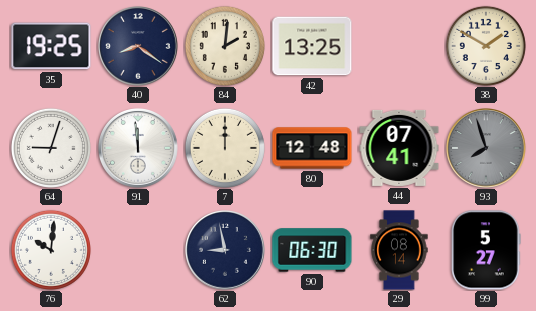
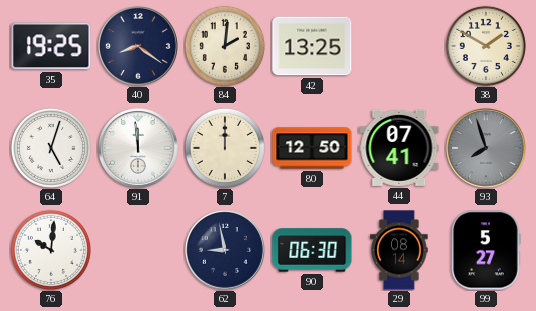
64: 9:03 -> 5:03
80: 12:48 -> 12:50
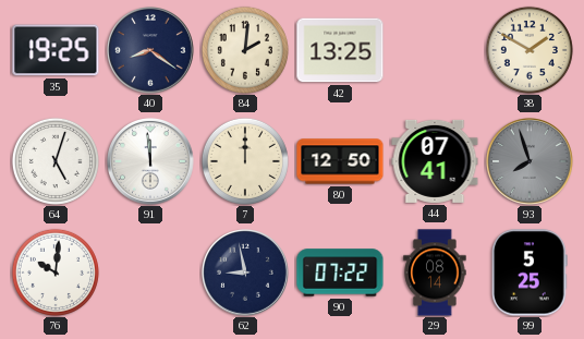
90: 06:30 -> 07:22
99: 5:27 -> 5:25
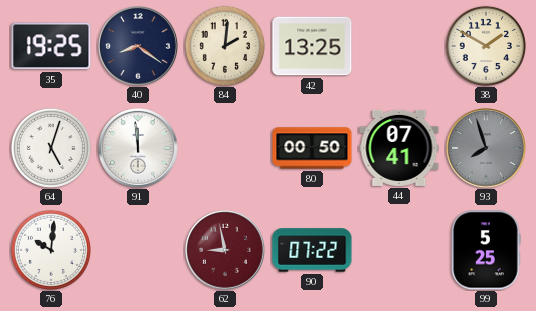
7: 12:00 -> none
80: 12:50 -> 00:50
62 dial: navy -> burgundy
29: 08:14 -> none
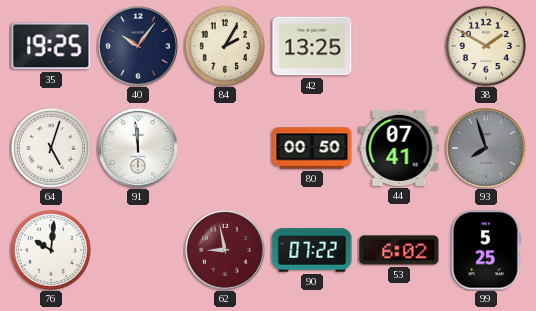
40: 8:21 -> 10:06
84: 2:01 -> 2:05
53: none -> 6:02
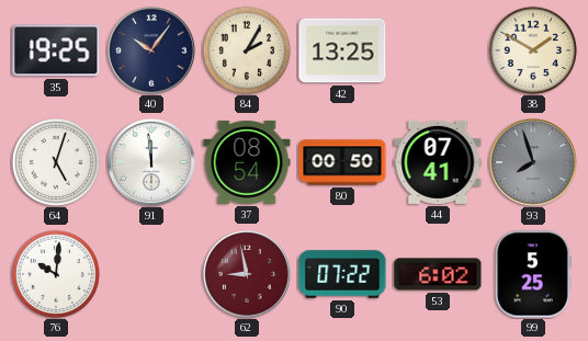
37: none -> 08:54
